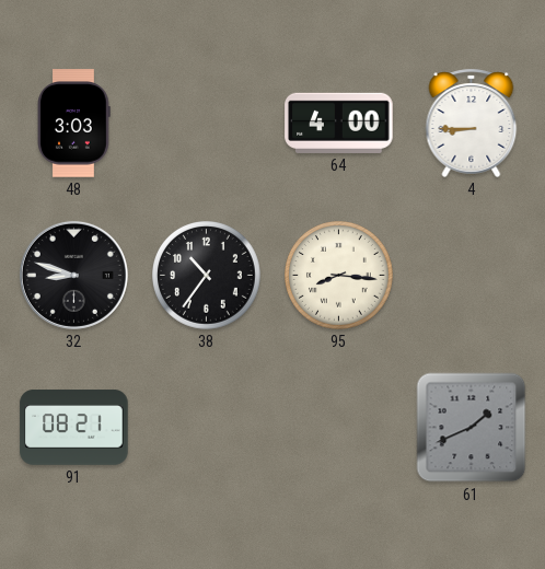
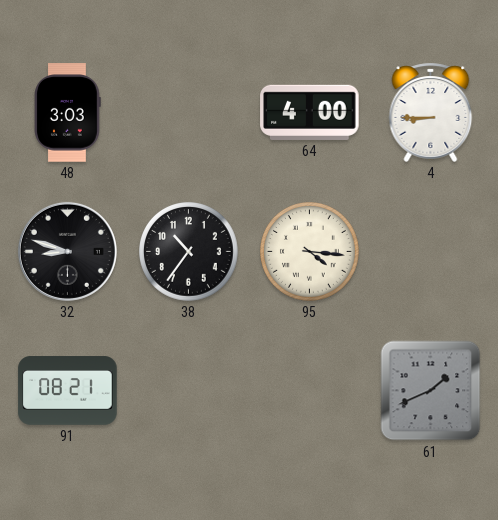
95: 8:16 -> 4:16
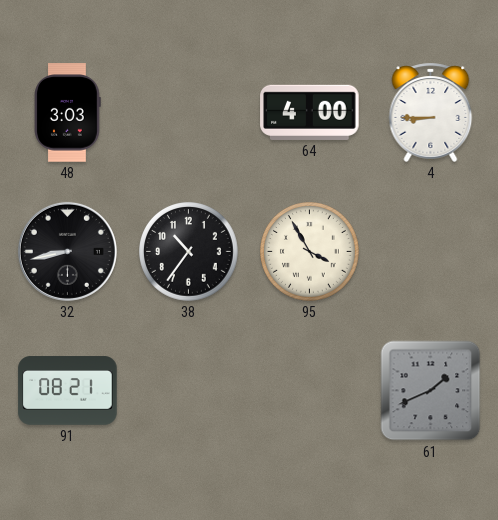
32: 8:48 -> 8:43
95: 4:16 -> 3:55
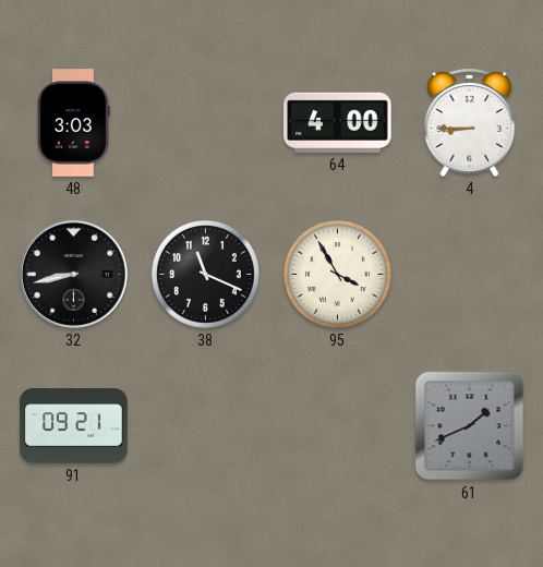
38: 10:36 -> 11:19
91: 08:21 -> 09:21
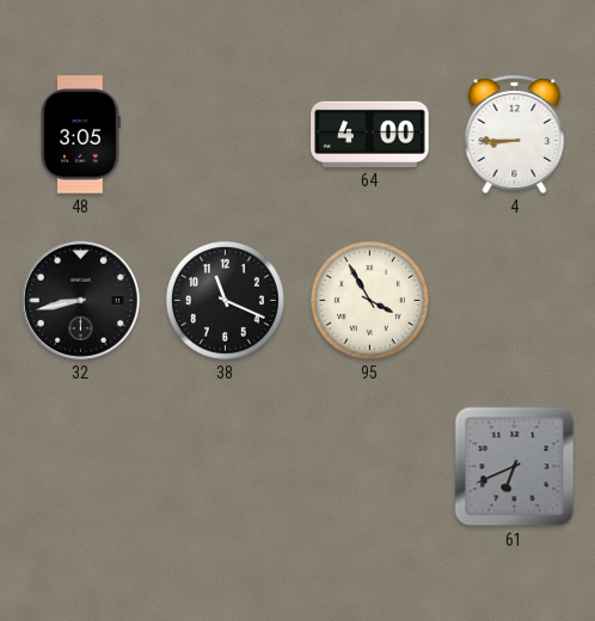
48: 3:03 -> 3:05
91: 09:21 -> none
61: 1:41 -> 6:41
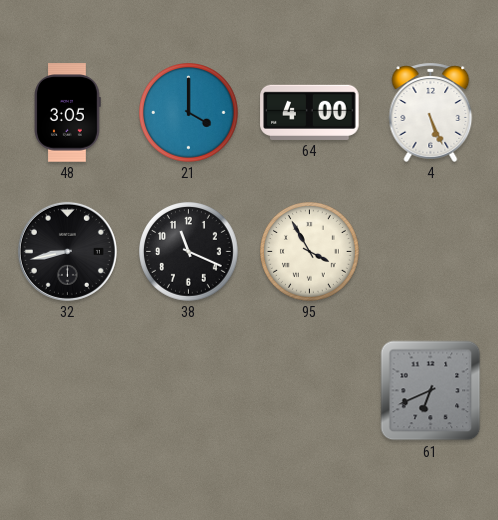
21: none -> 4:00
4: 8:45 -> 5:26
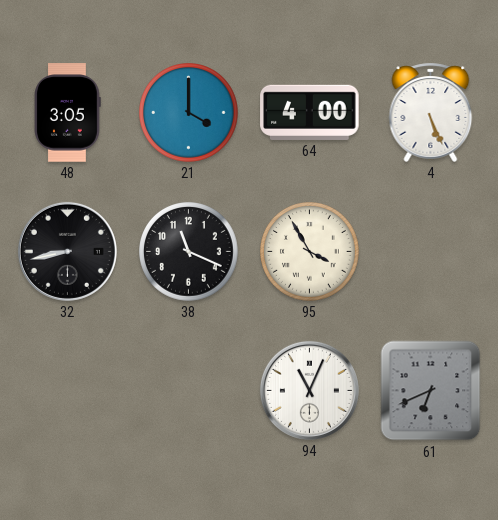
94: none -> 11:04
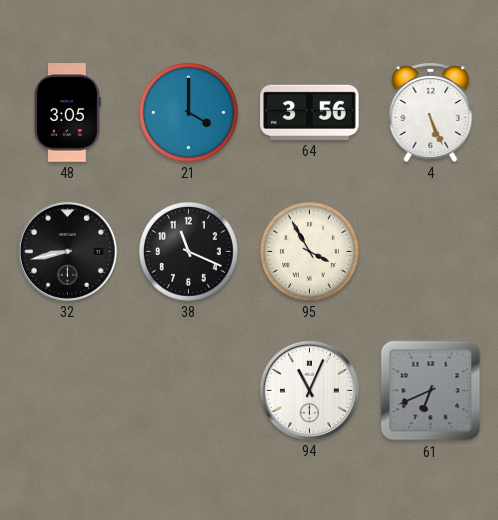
64: 4:00 -> 3:56
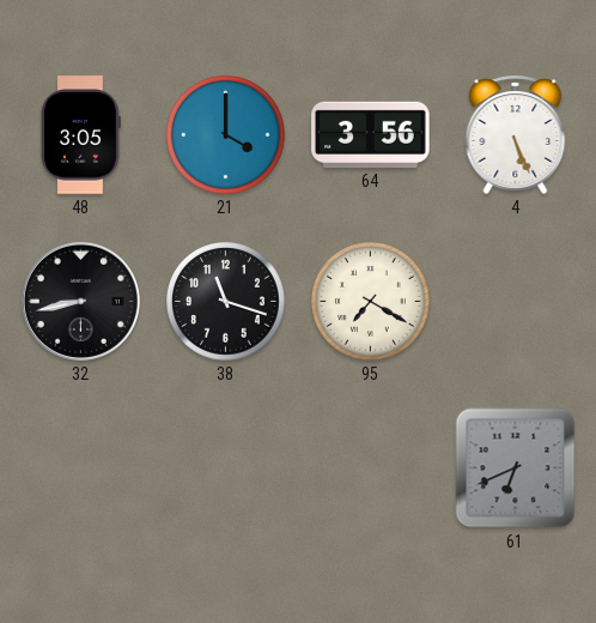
38: 11:19 -> 11:18
95: 3:55 -> 7:20
94: 11:04 -> none
